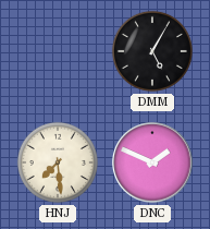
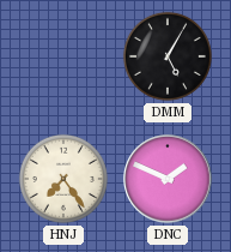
HNJ: 7:29 -> 7:24
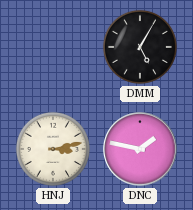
HNJ: 7:24 -> 3:13
DNC: 1:49 -> 1:47
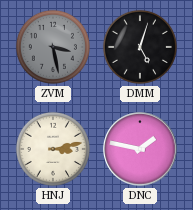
ZVM: none -> 3:28
DMM: 5:05 -> 5:03
